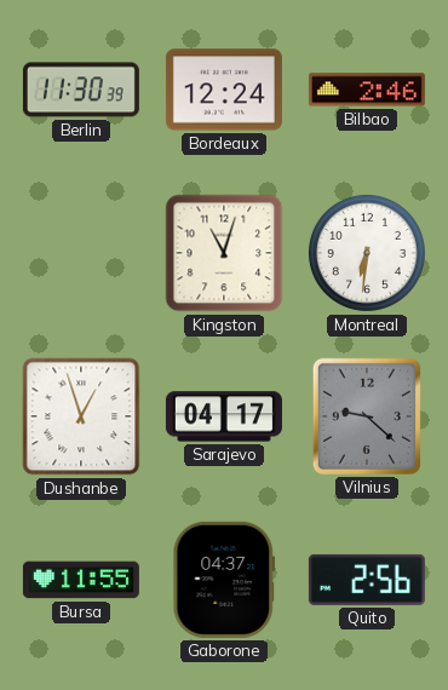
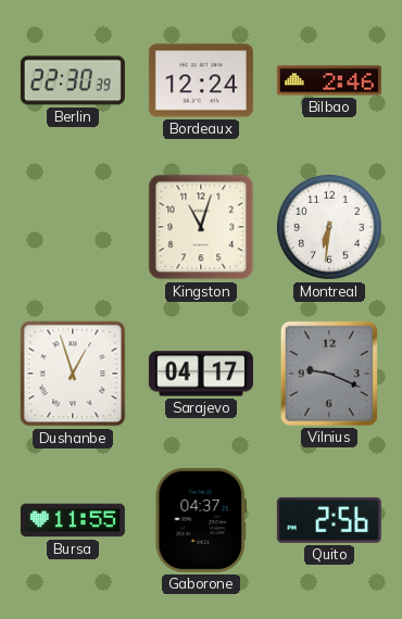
Berlin: 11:30 -> 22:30
Vilnius: 9:22 -> 9:19
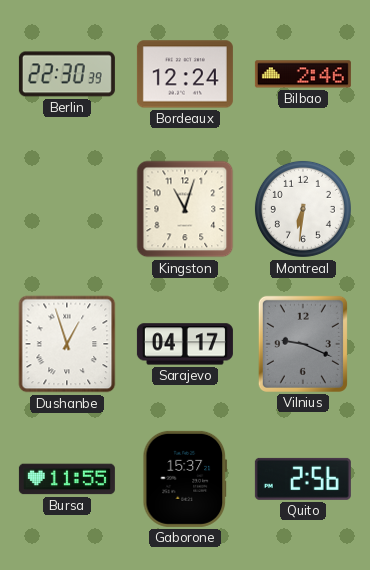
Gaborone: 04:37 -> 15:37
